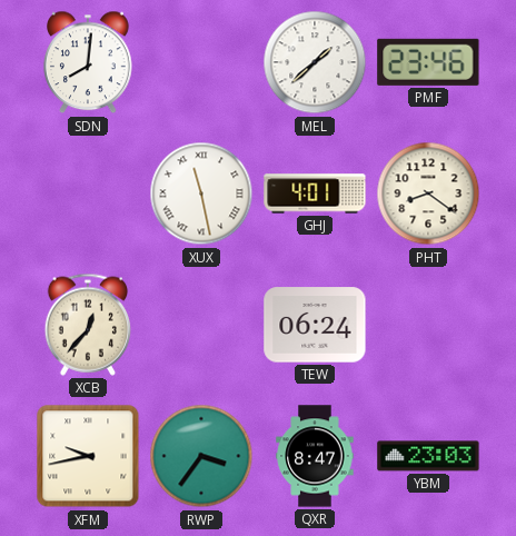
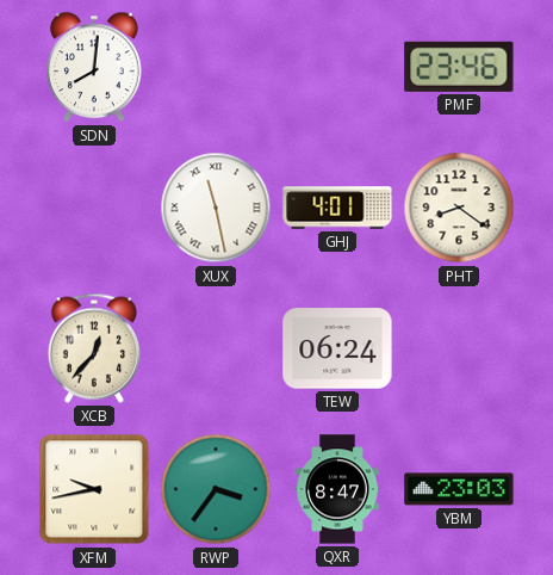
MEL: 1:38 -> none
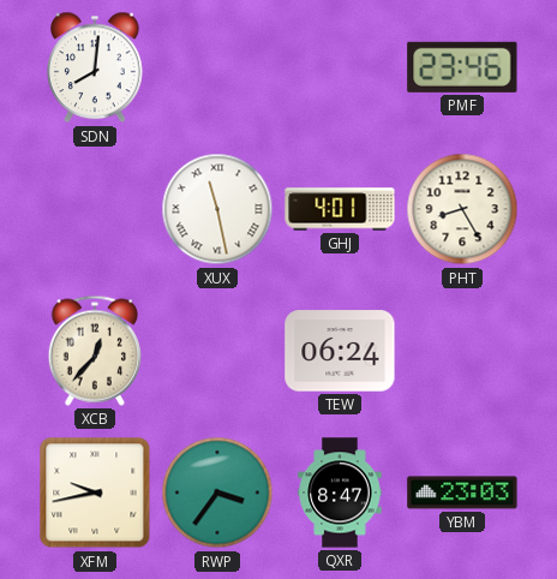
PHT: 8:21 -> 8:25
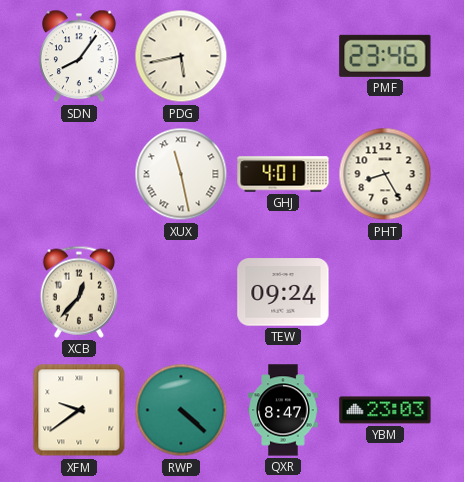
SDN: 8:01 -> 8:06
PDG: none -> 5:43
TEW: 06:24 -> 09:24
XFM: 9:43 -> 9:39
RWP: 3:36 -> 4:22
